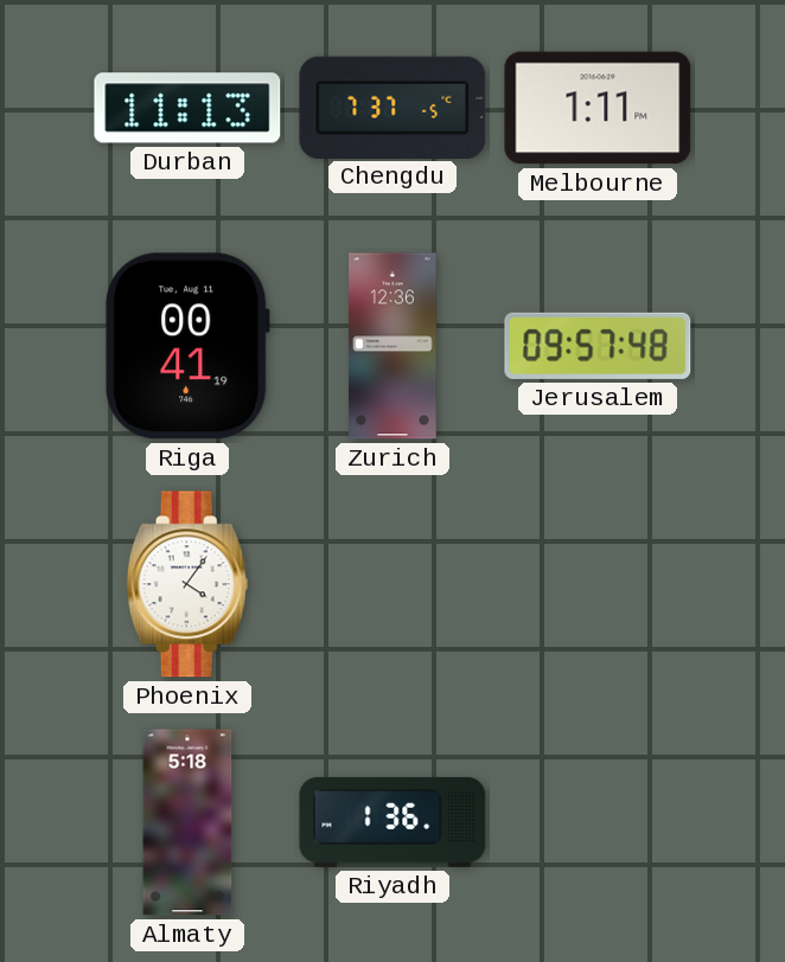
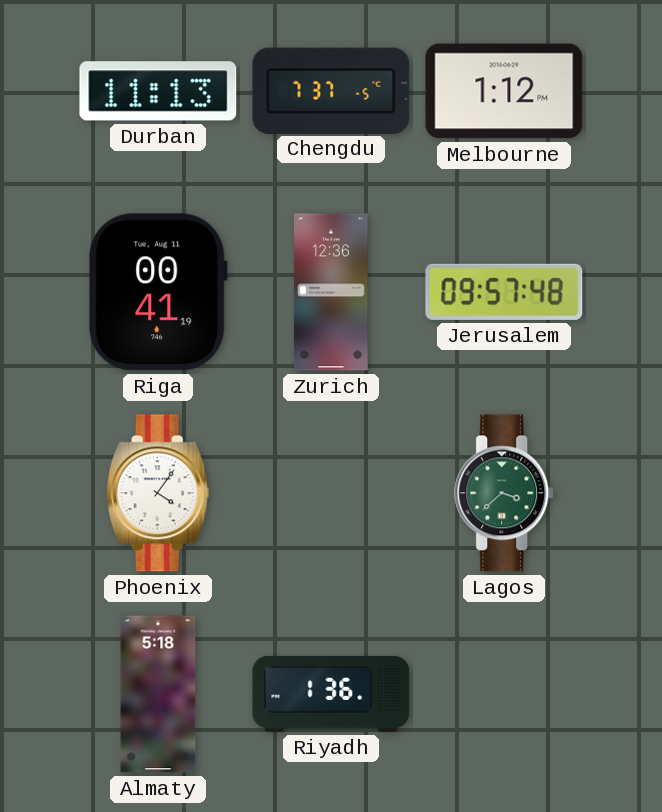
Melbourne: 1:11 -> 1:12
Lagos: none -> 3:38
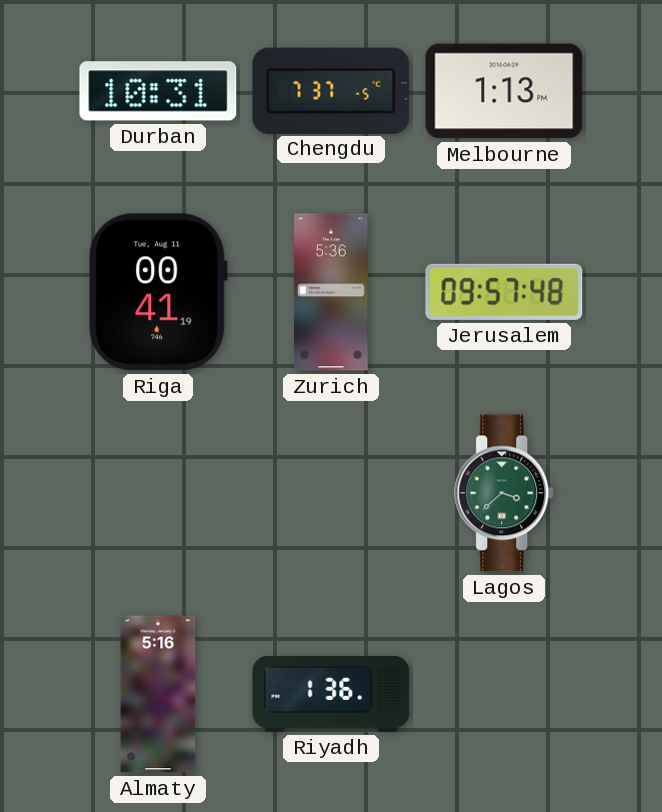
Durban: 11:13 -> 10:31
Melbourne: 1:12 -> 1:13
Zurich: 12:36 -> 5:36
Phoenix: 4:06 -> none
Almaty: 5:18 -> 5:16
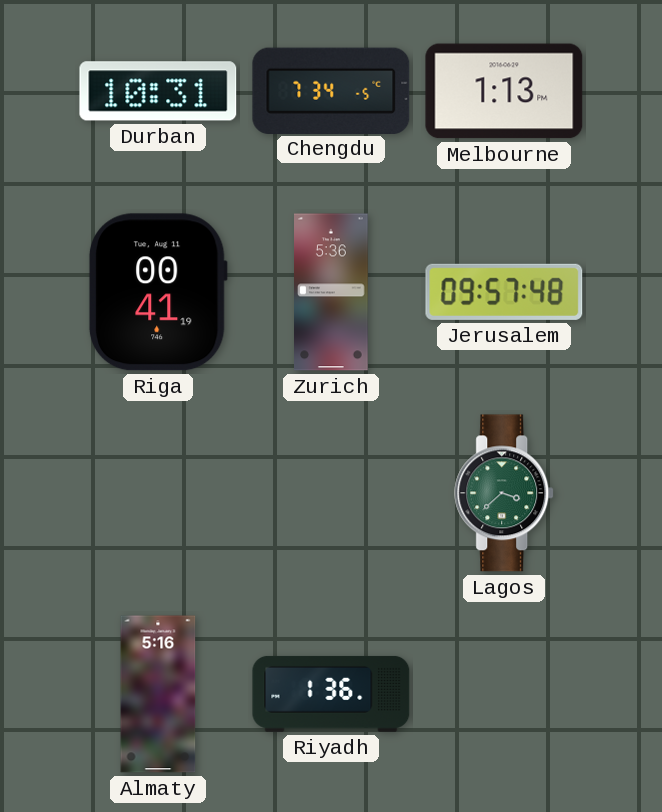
Chengdu: 7:37 -> 7:34
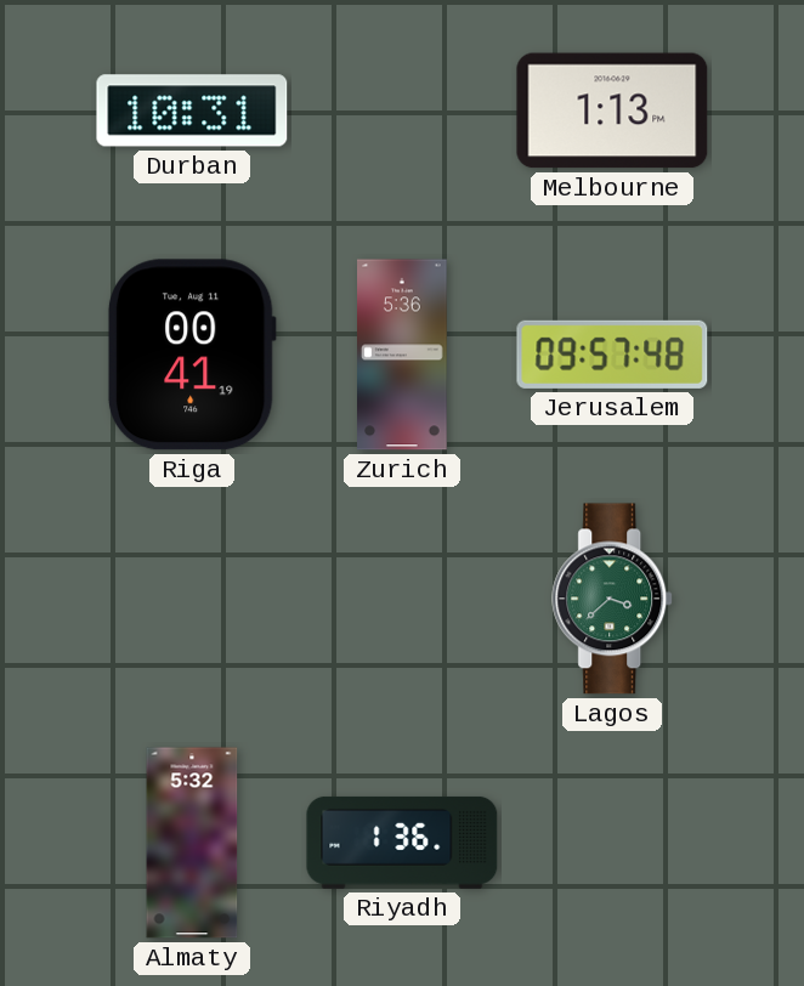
Chengdu: 7:34 -> none
Almaty: 5:16 -> 5:32
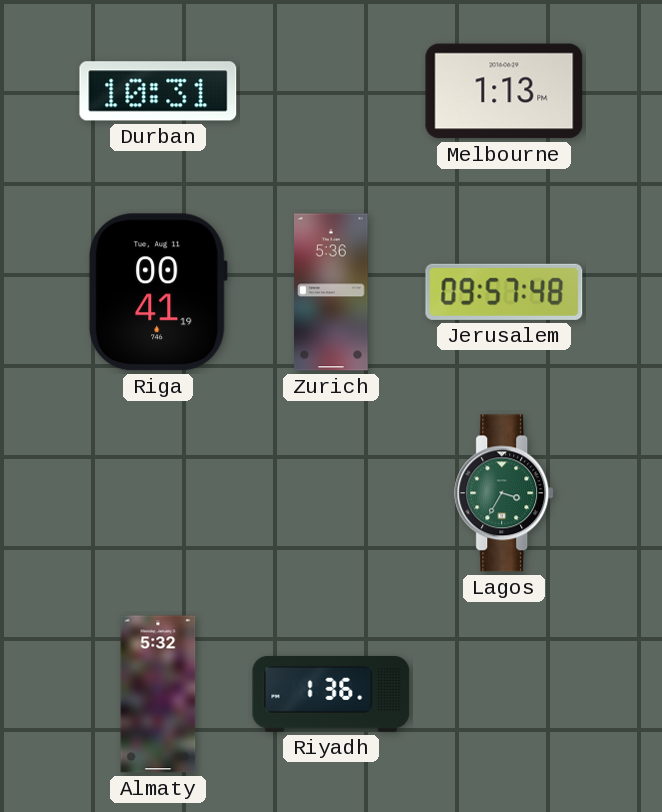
Lagos: 3:38 -> 3:35
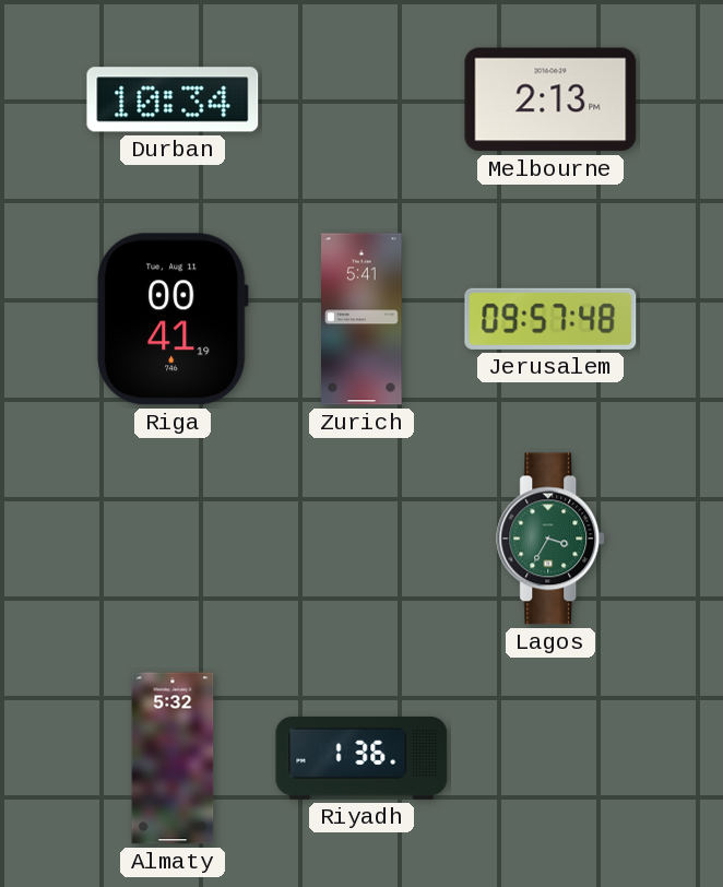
Durban: 10:31 -> 10:34
Melbourne: 1:13 -> 2:13
Zurich: 5:36 -> 5:41
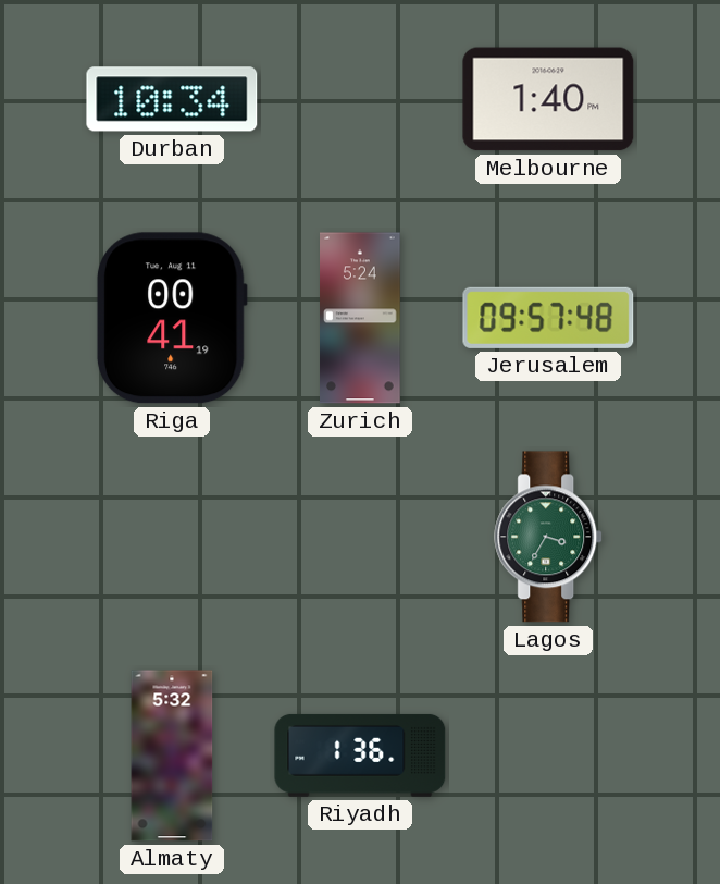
Melbourne: 2:13 -> 1:40
Zurich: 5:41 -> 5:24
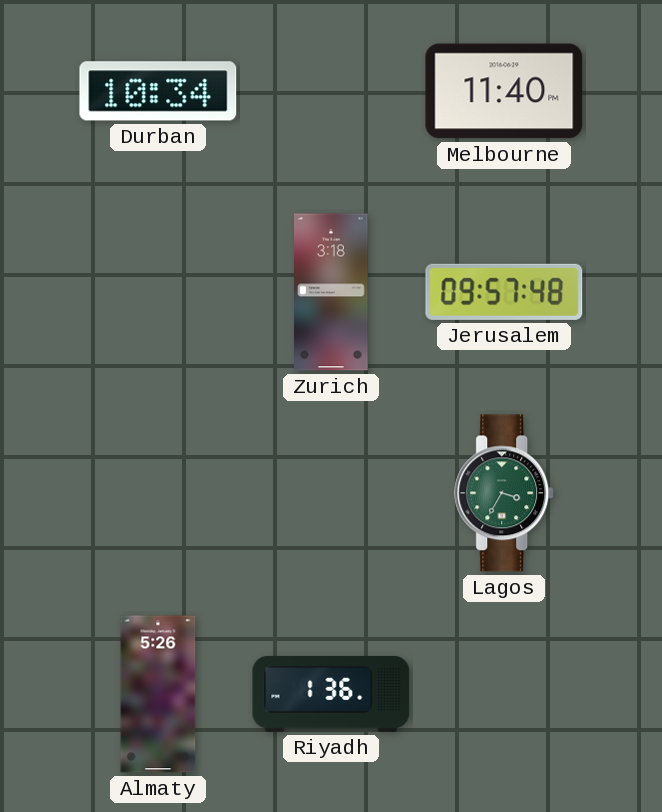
Melbourne: 1:40 -> 11:40
Riga: 00:41 -> none
Zurich: 5:24 -> 3:18
Almaty: 5:32 -> 5:26
